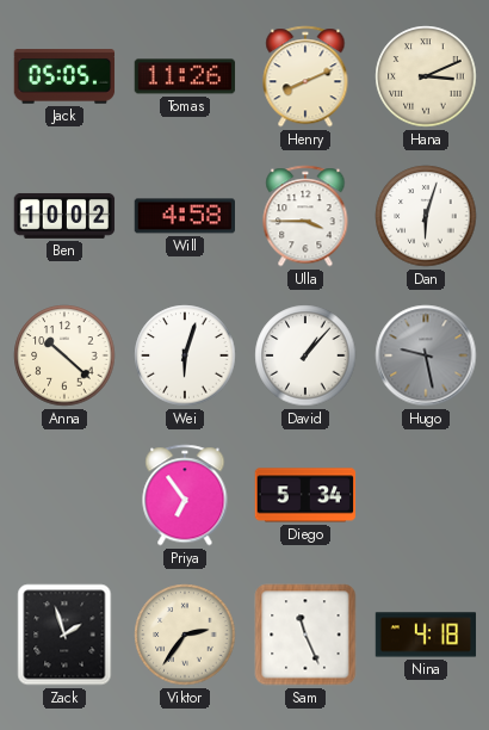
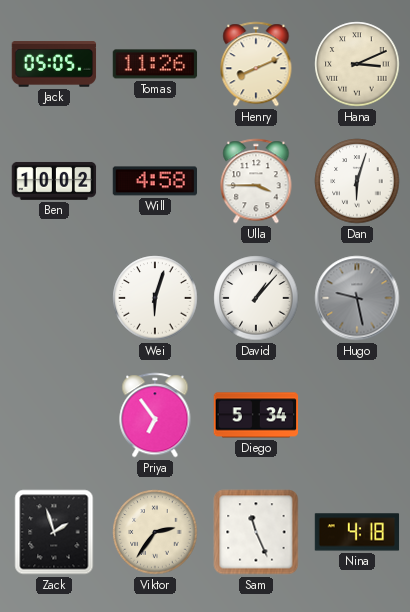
Anna: 10:22 -> none
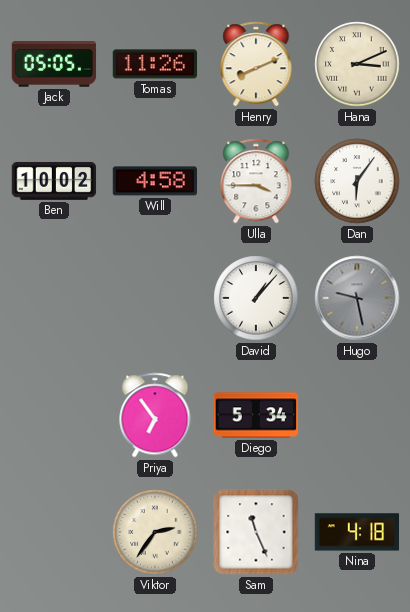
Dan: 6:03 -> 6:06
Wei: 6:03 -> none
Zack: 1:57 -> none
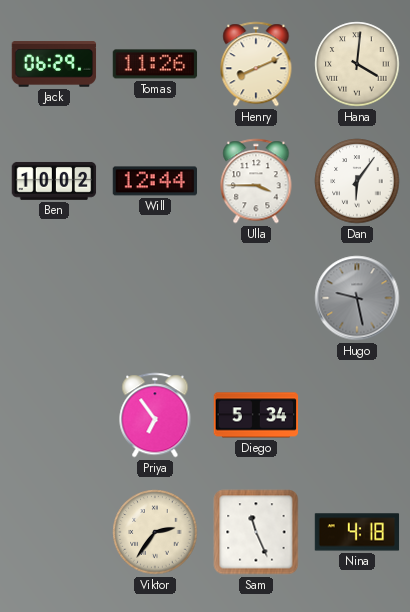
Jack: 05:05 -> 06:29
Hana: 3:11 -> 4:01
Will: 4:58 -> 12:44
David: 1:07 -> none
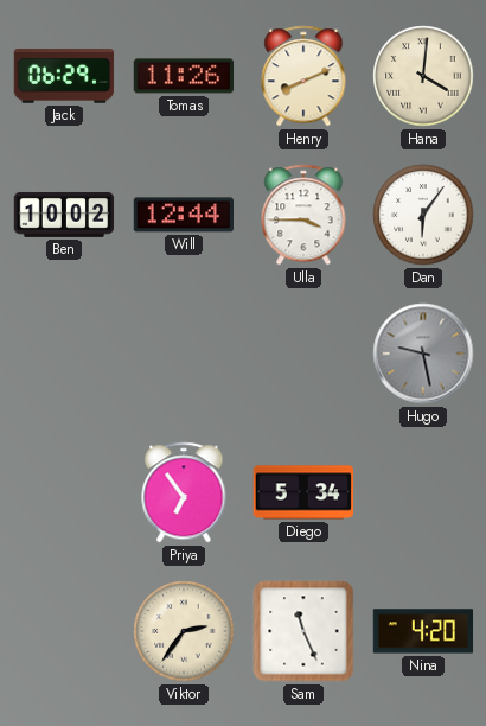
Nina: 4:18 -> 4:20
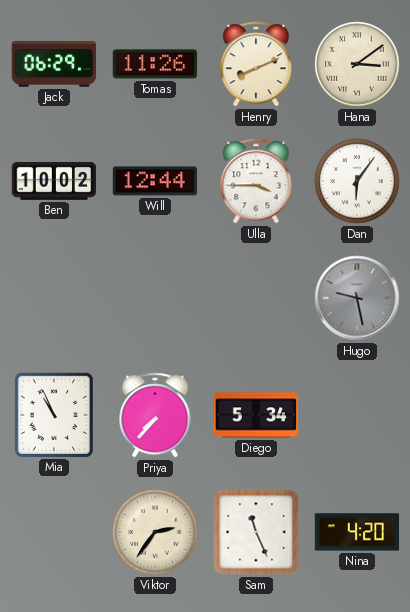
Hana: 4:01 -> 3:09
Mia: none -> 10:56
Priya: 6:54 -> 7:37
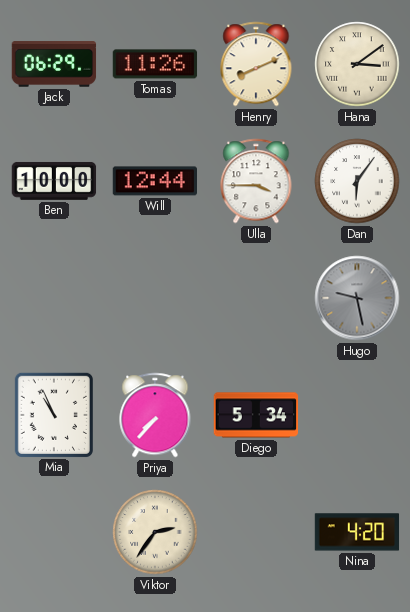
Ben: 10:02 -> 10:00
Sam: 11:26 -> none
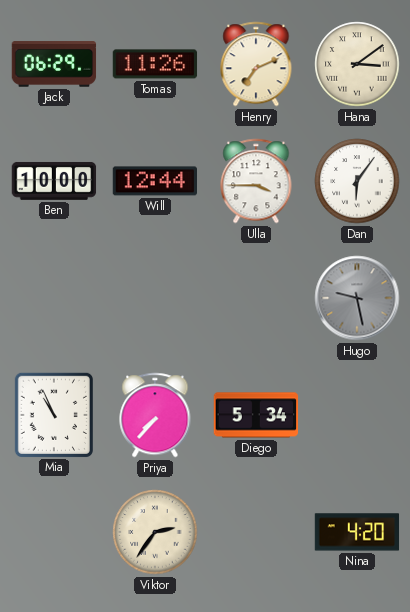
Henry: 8:11 -> 7:11
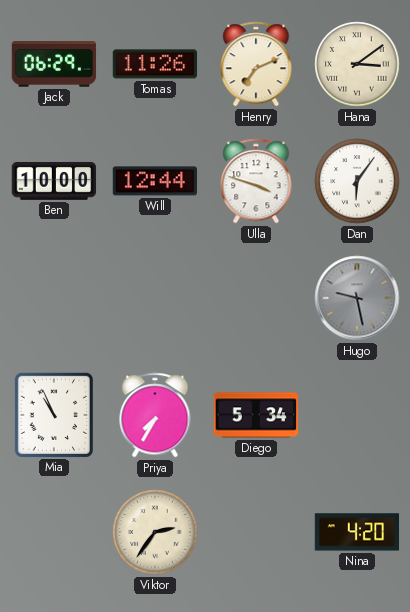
Ulla: 3:45 -> 3:48
Priya: 7:37 -> 7:35
